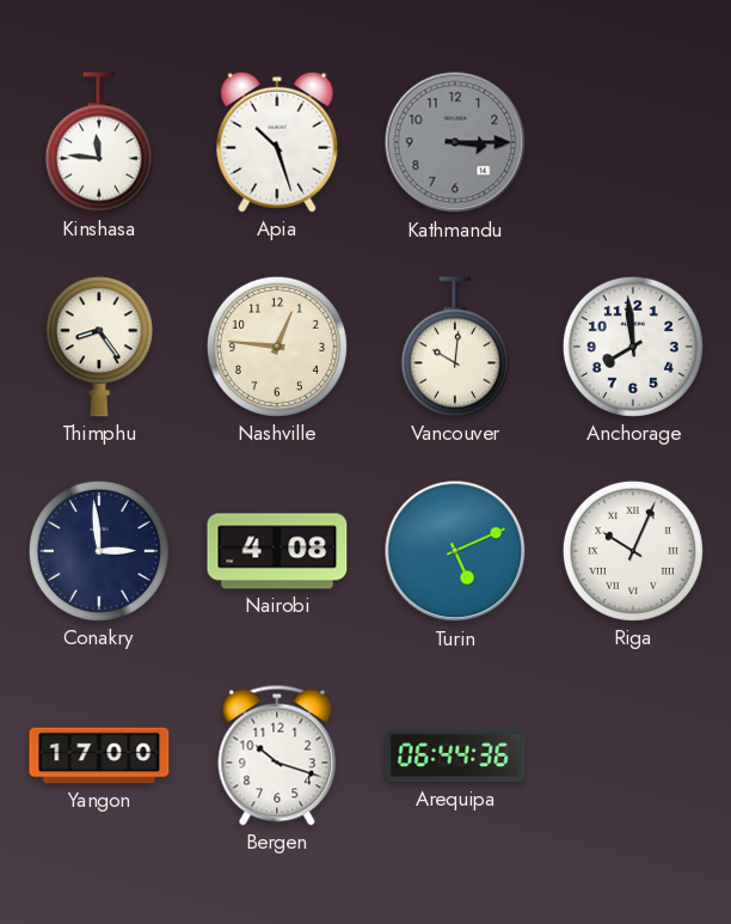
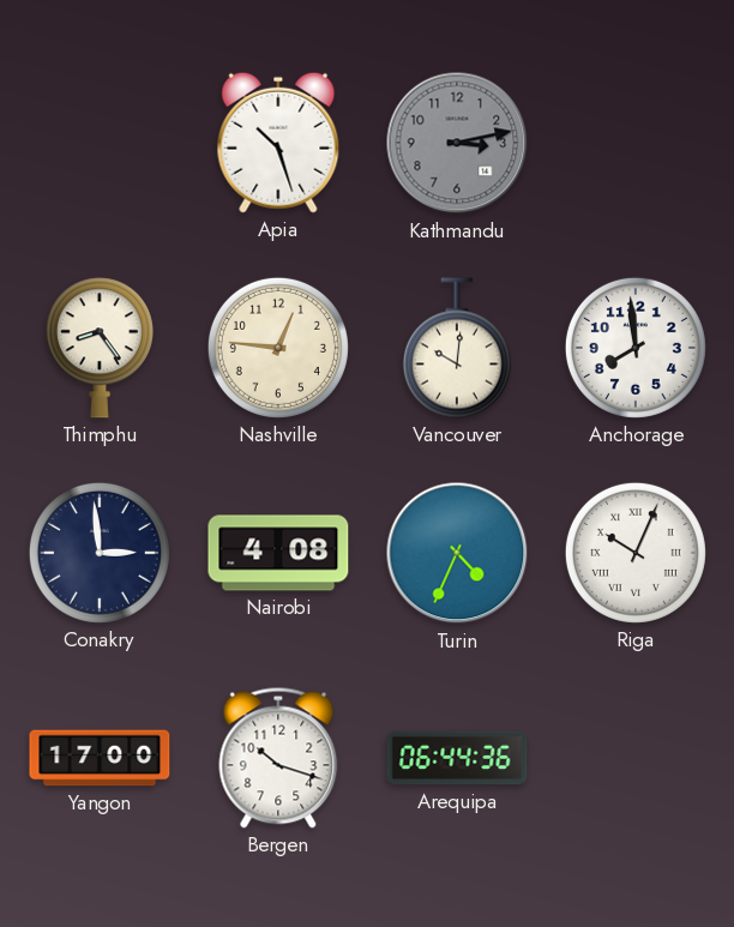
Kinshasa: 11:46 -> none
Kathmandu: 3:15 -> 3:13
Turin: 5:11 -> 4:34
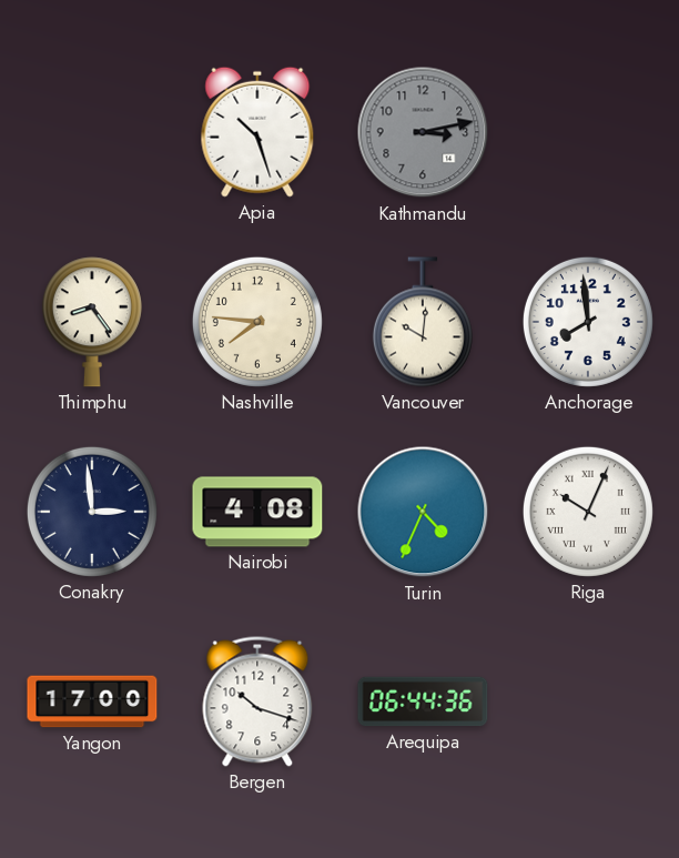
Nashville: 12:46 -> 7:46
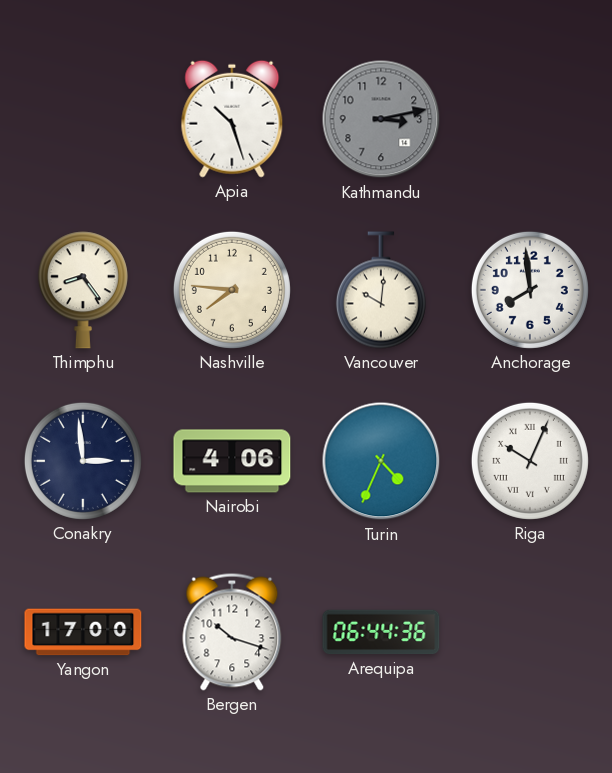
Nairobi: 4:08 -> 4:06
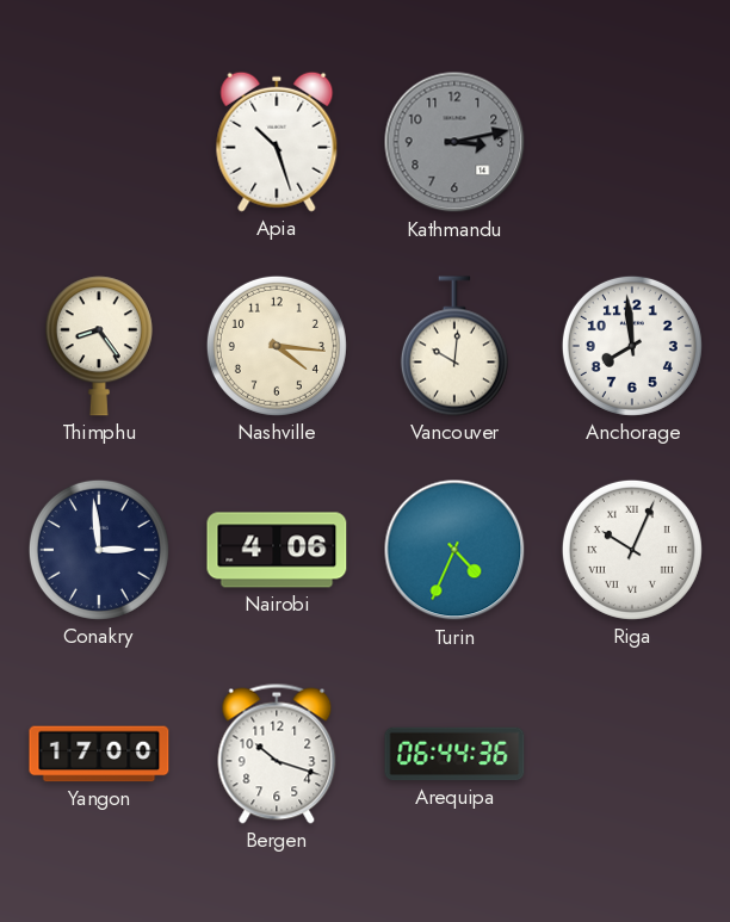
Nashville: 7:46 -> 4:16
